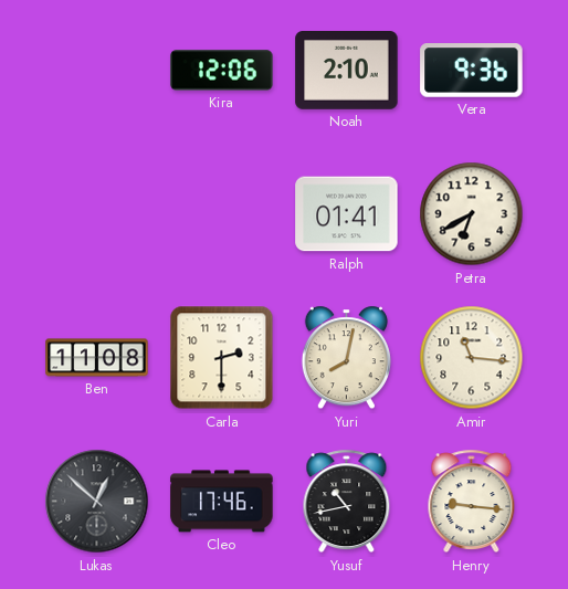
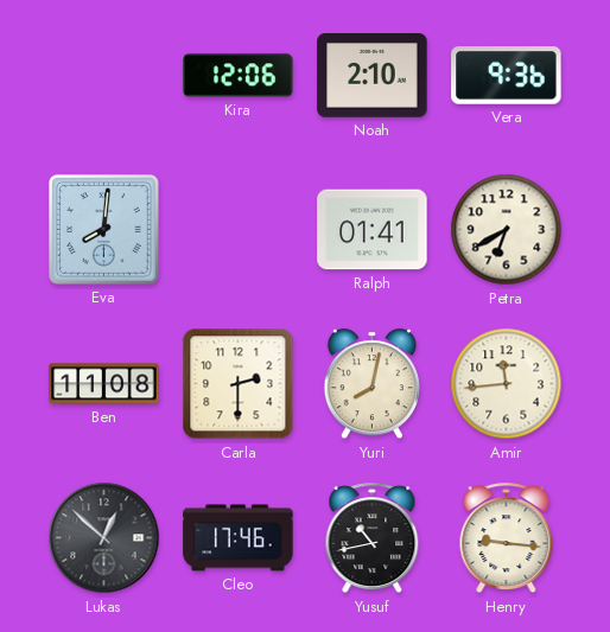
Eva: none -> 8:01
Amir: 11:16 -> 11:44
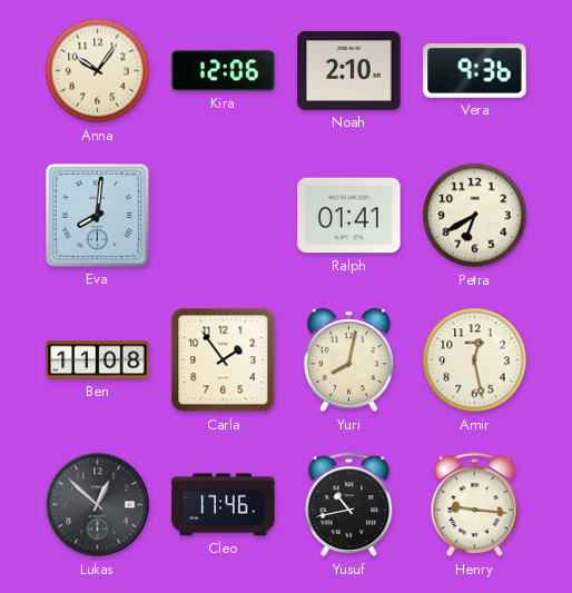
Anna: none -> 10:06
Carla: 2:30 -> 1:54
Amir: 11:44 -> 12:28
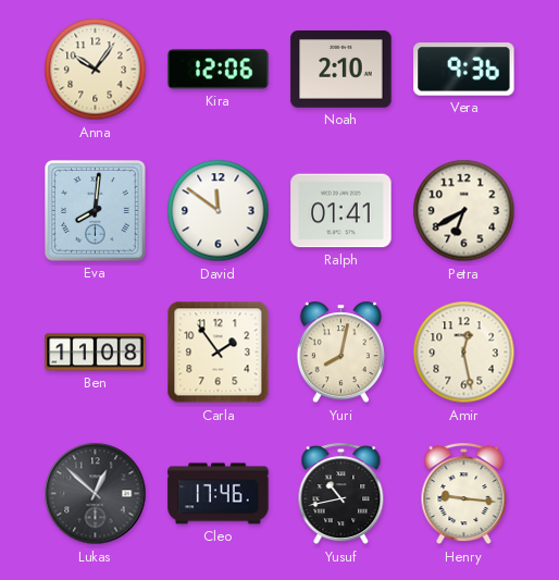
David: none -> 11:51
